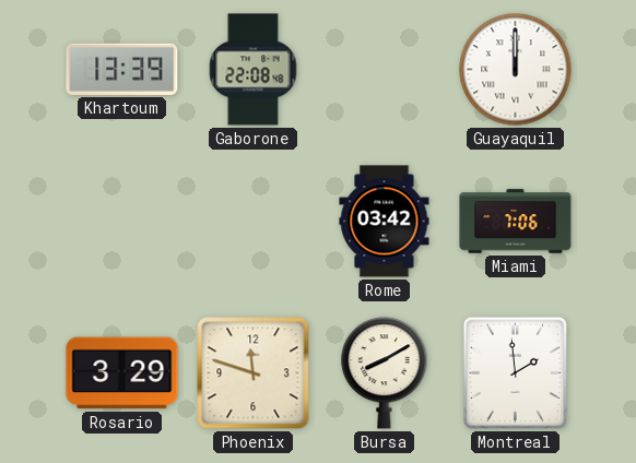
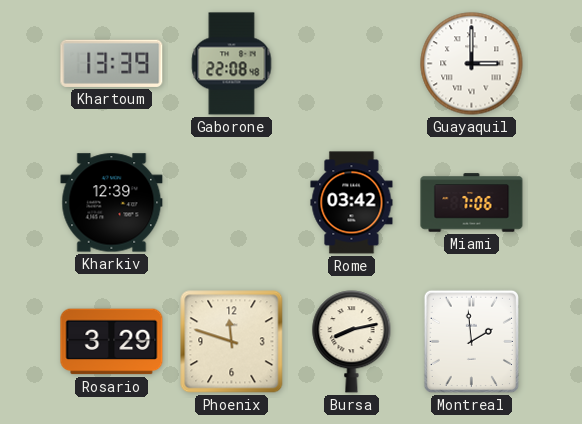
Guayaquil: 12:00 -> 3:00
Kharkiv: none -> 12:39
Bursa: 8:10 -> 8:13
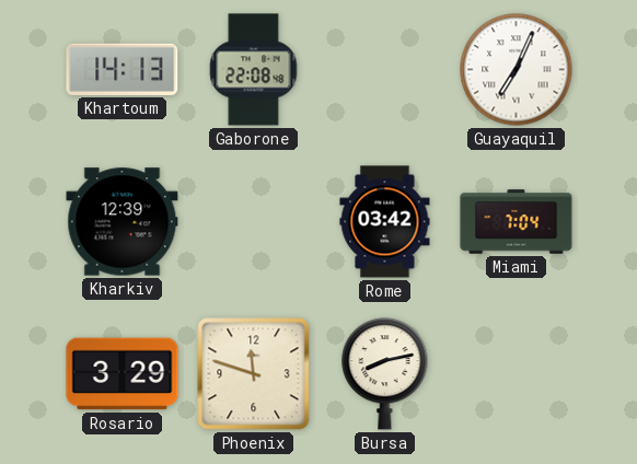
Khartoum: 13:39 -> 14:13
Guayaquil: 3:00 -> 7:04
Miami: 7:06 -> 7:04
Montreal: 1:59 -> none
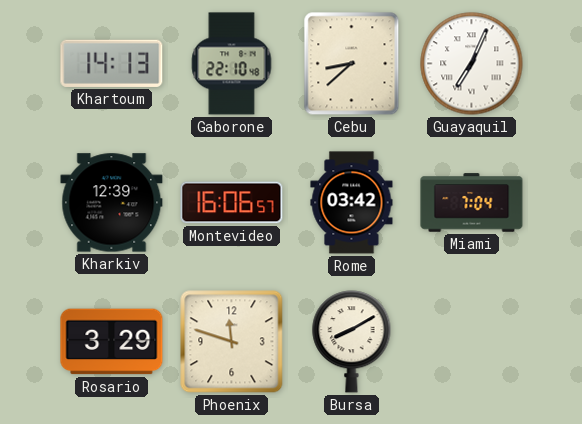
Gaborone: 22:08 -> 22:10
Cebu: none -> 8:38
Montevideo: none -> 16:06
Bursa: 8:13 -> 8:10
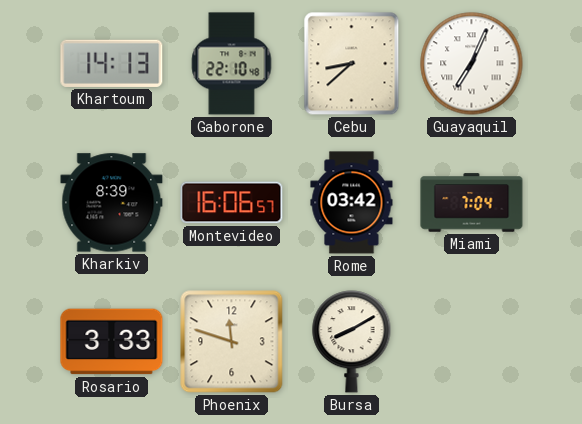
Kharkiv: 12:39 -> 8:39
Rosario: 3:29 -> 3:33
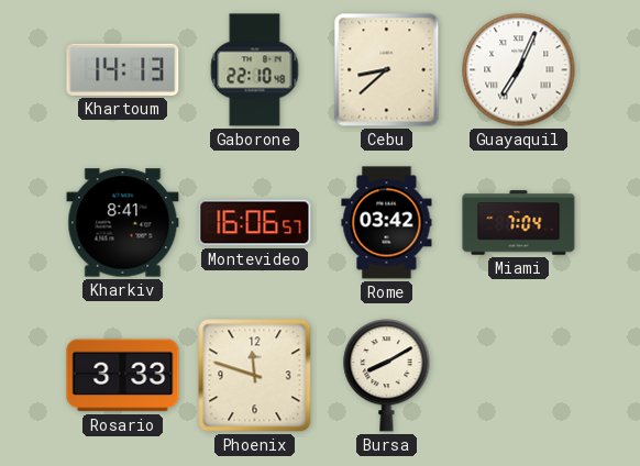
Kharkiv: 8:39 -> 8:41
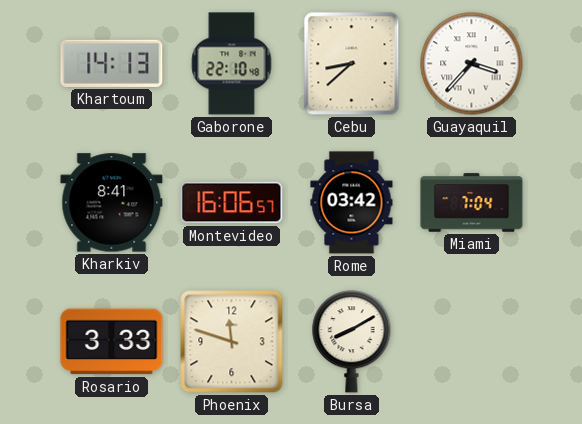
Guayaquil: 7:04 -> 3:37
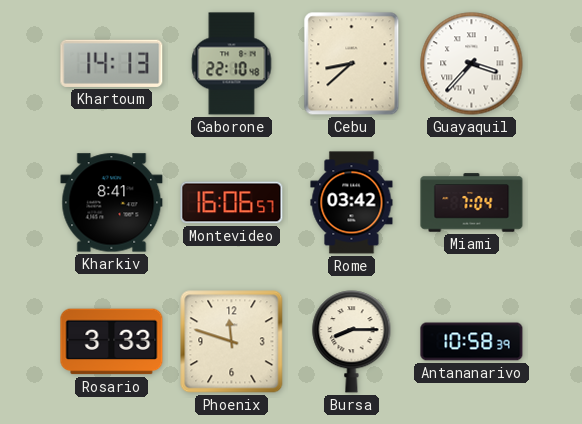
Bursa: 8:10 -> 8:15
Antananarivo: none -> 10:58
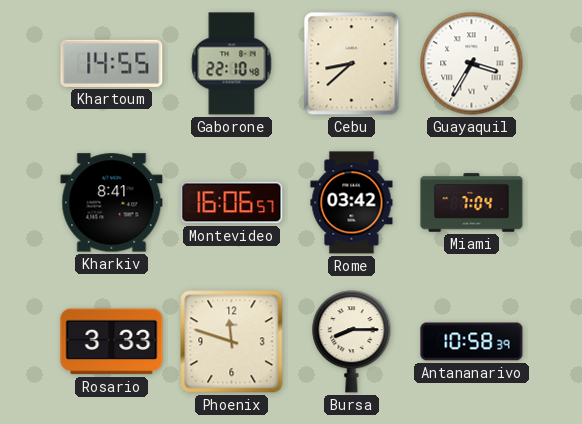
Khartoum: 14:13 -> 14:55
Guayaquil: 3:37 -> 3:35
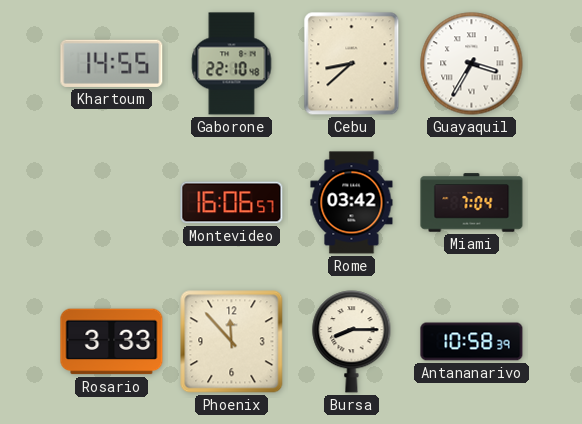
Kharkiv: 8:41 -> none
Phoenix: 11:48 -> 11:53
